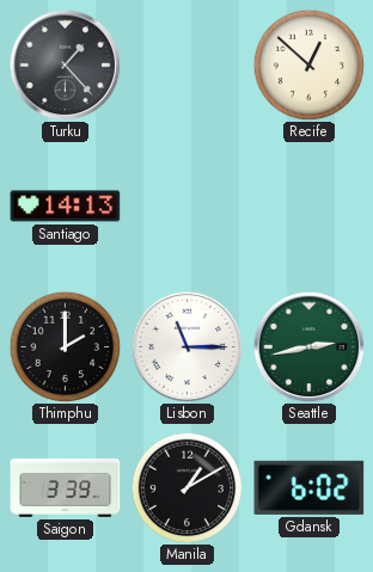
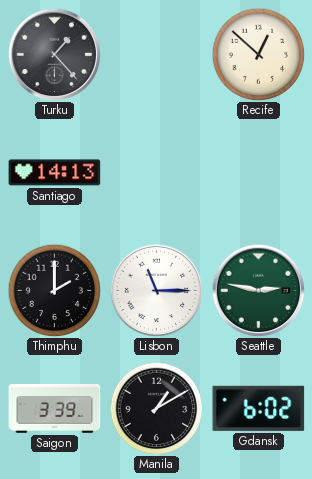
Seattle: 2:43 -> 2:47
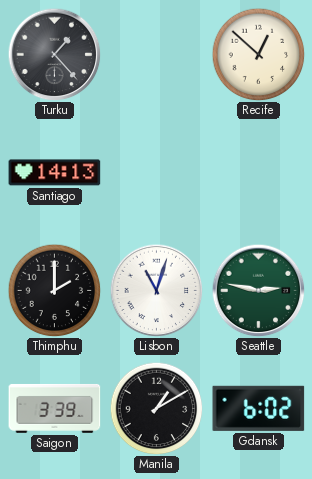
Lisbon: 11:15 -> 11:03
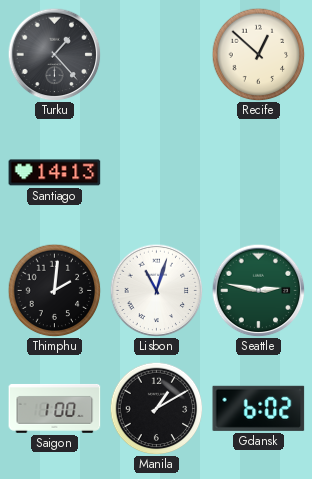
Thimphu: 2:00 -> 2:01
Saigon: 3:39 -> 1:00
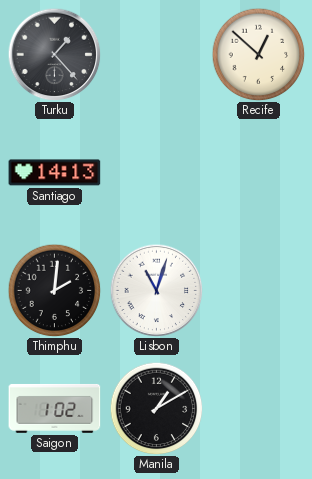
Seattle: 2:47 -> none
Saigon: 1:00 -> 1:02
Gdansk: 6:02 -> none
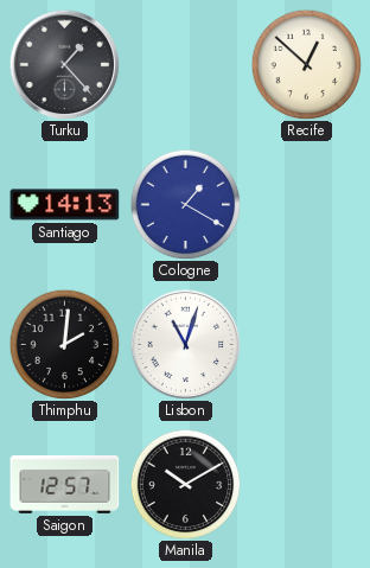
Cologne: none -> 1:20
Saigon: 1:02 -> 12:57
Manila: 1:10 -> 10:10
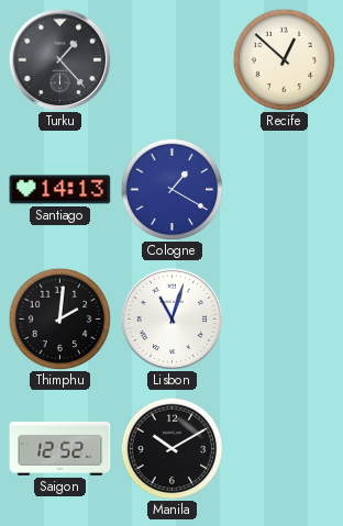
Saigon: 12:57 -> 12:52
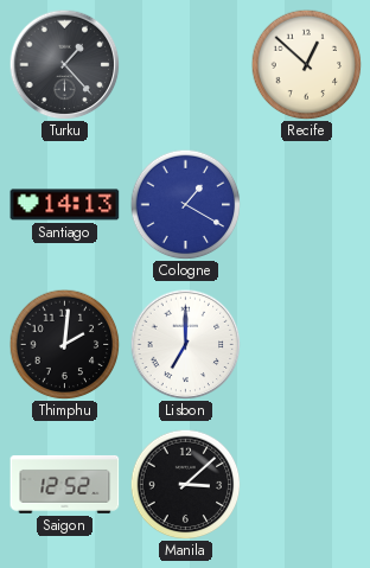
Lisbon: 11:03 -> 7:00
Manila: 10:10 -> 3:08
